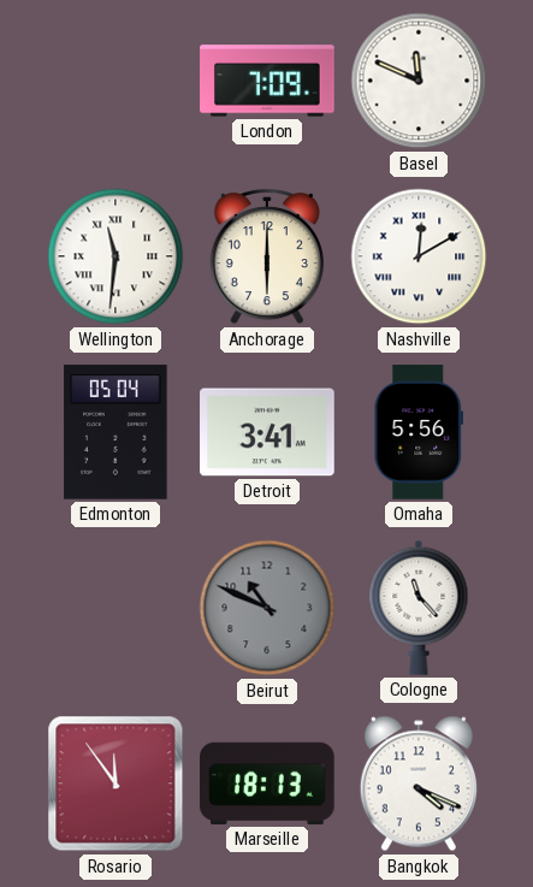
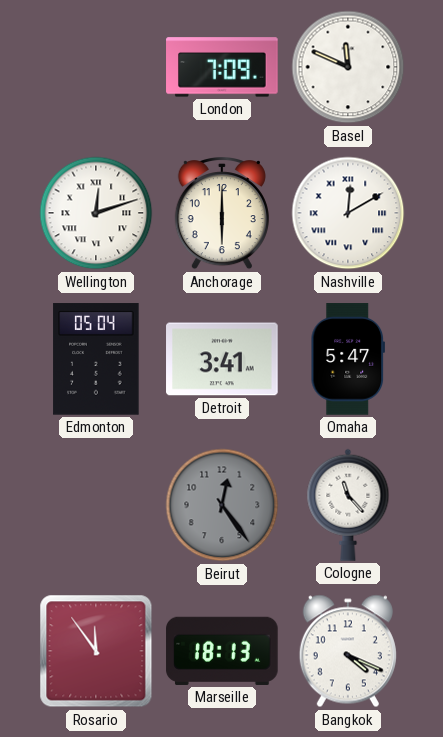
Wellington: 11:31 -> 12:12
Omaha: 5:56 -> 5:47
Beirut: 10:49 -> 12:24
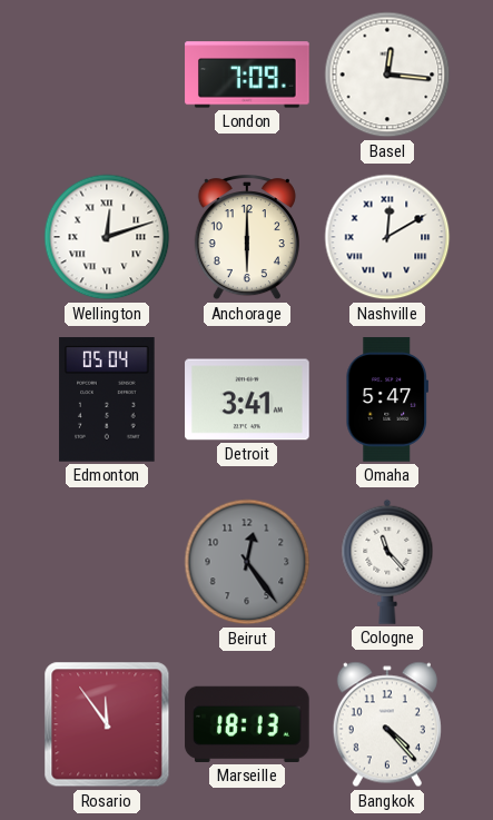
Basel: 11:49 -> 12:16
Bangkok: 4:19 -> 4:23
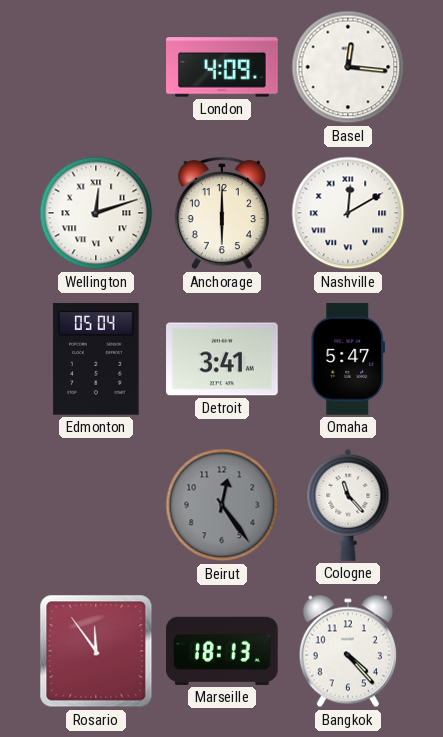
London: 7:09 -> 4:09
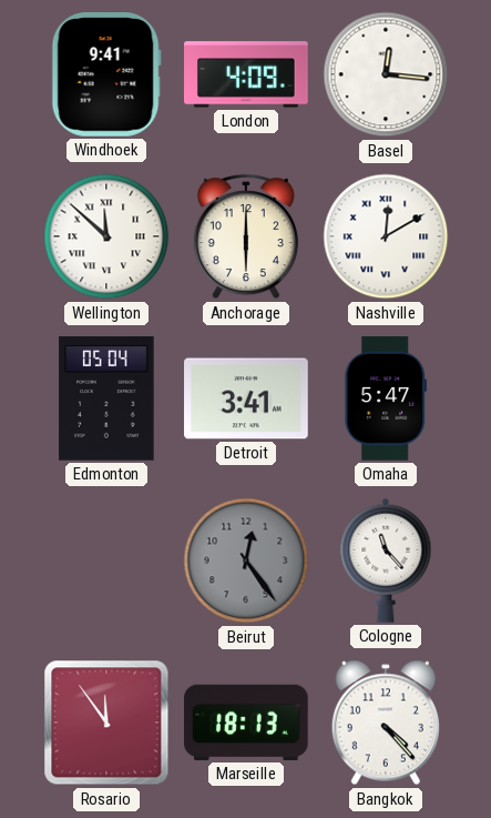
Windhoek: none -> 9:41
Wellington: 12:12 -> 11:52
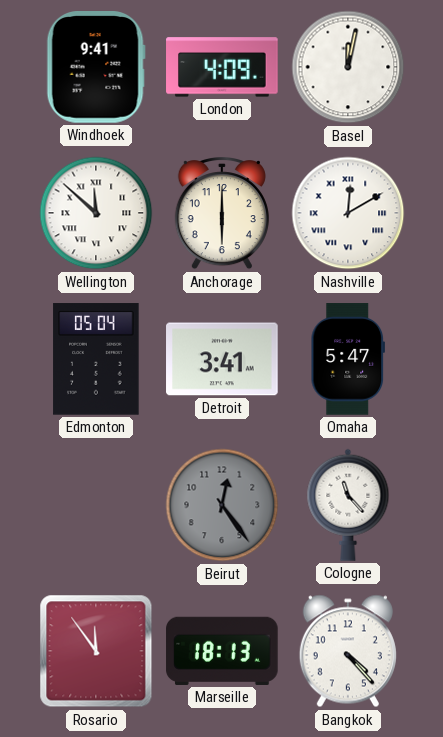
Basel: 12:16 -> 12:02
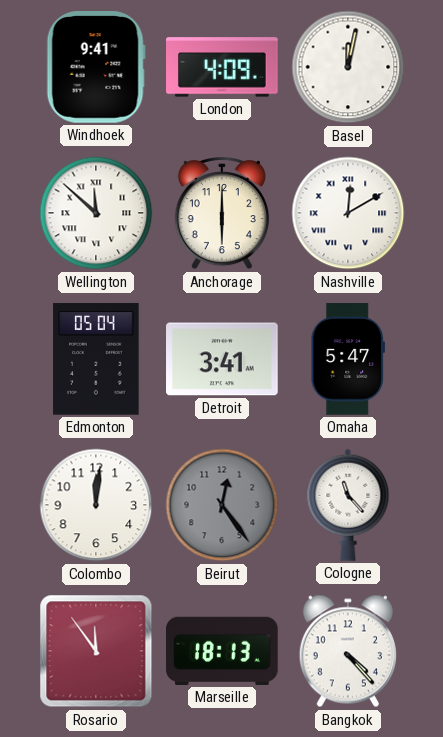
Colombo: none -> 12:01
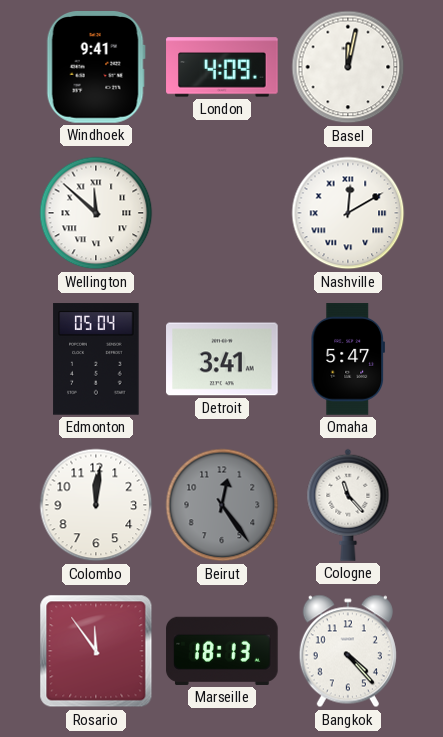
Anchorage: 6:00 -> none
